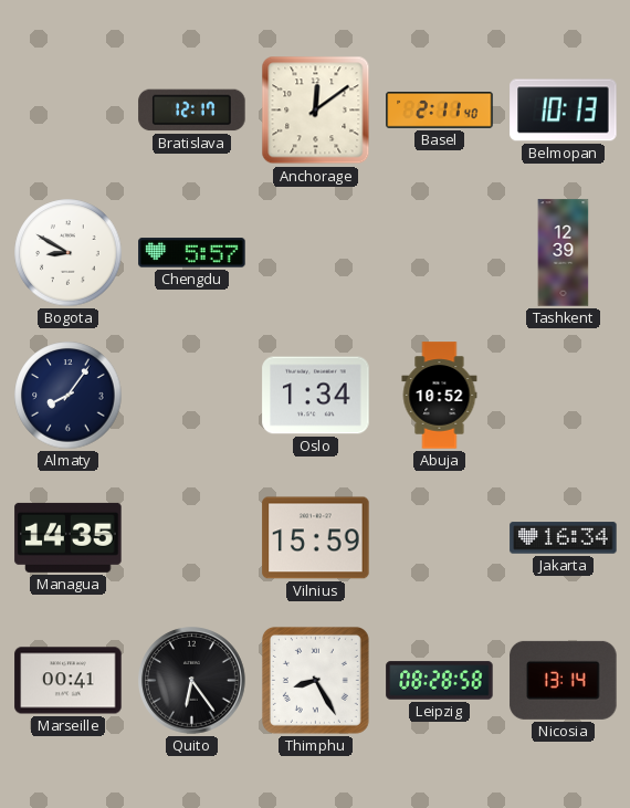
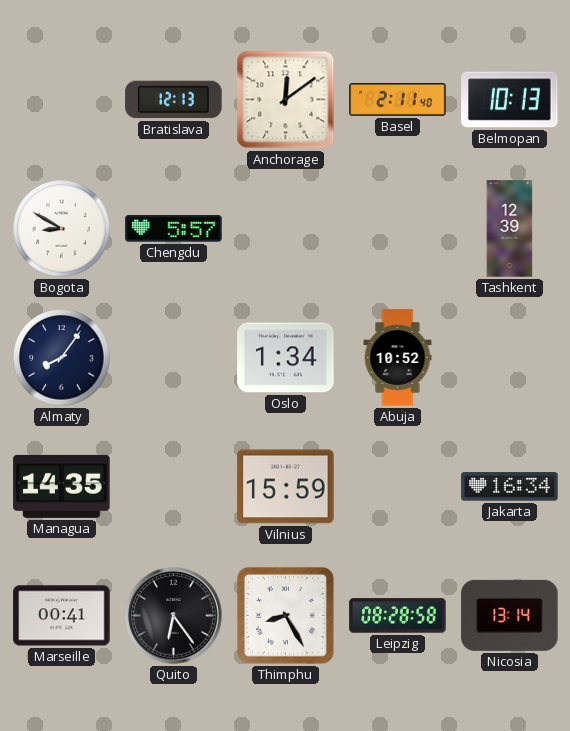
Bratislava: 12:17 -> 12:13
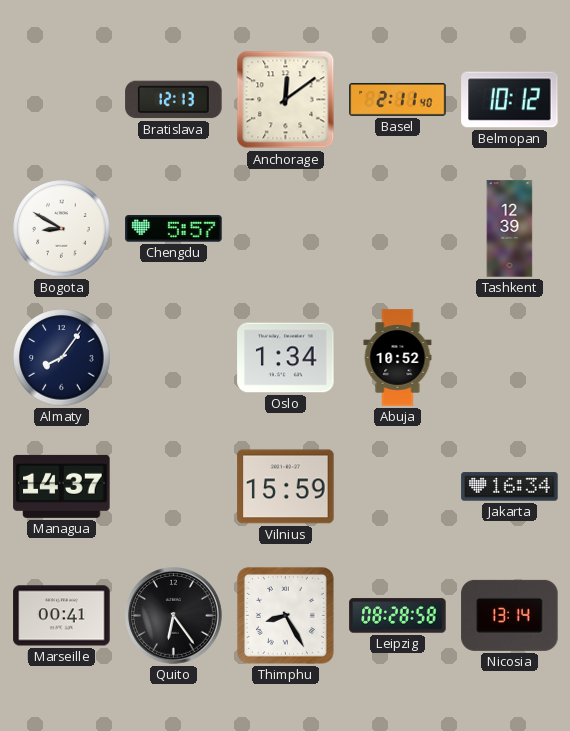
Belmopan: 10:13 -> 10:12
Managua: 14:35 -> 14:37
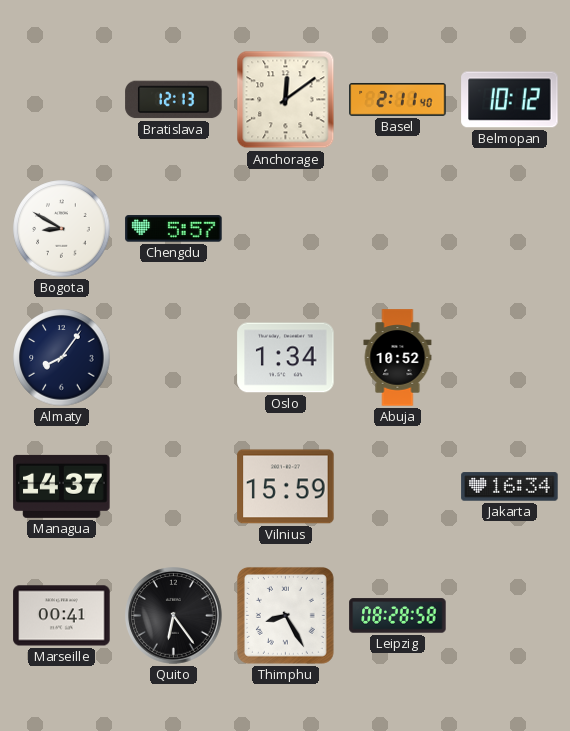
Tashkent: 12:39 -> none
Nicosia: 13:14 -> none
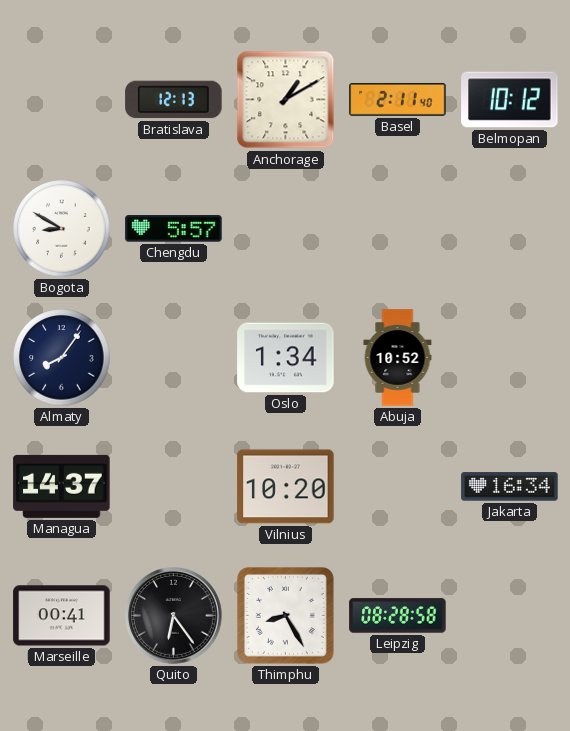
Anchorage: 12:09 -> 1:10
Vilnius: 15:59 -> 10:20
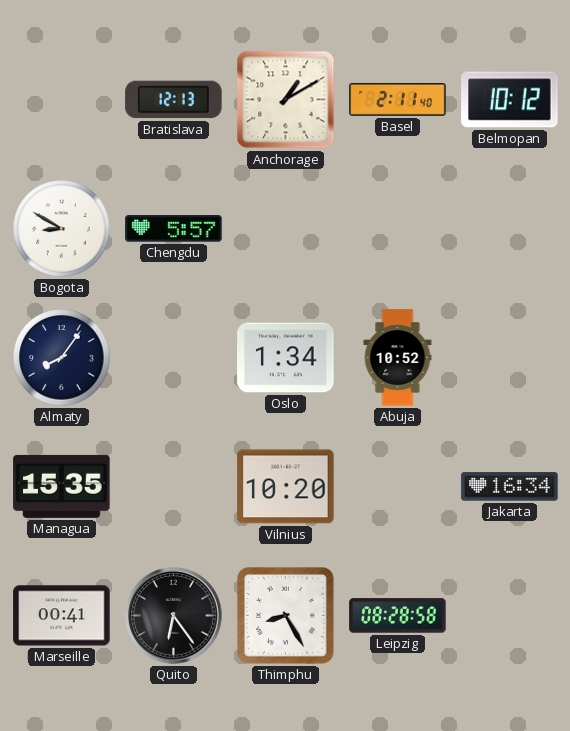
Managua: 14:37 -> 15:35
